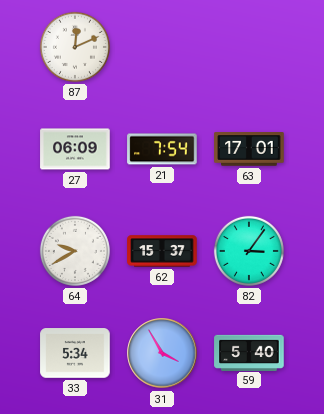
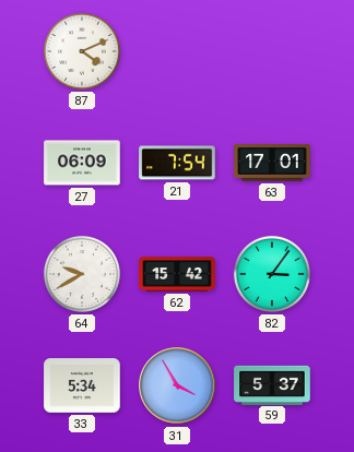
87: 12:11 -> 4:11
62: 15:37 -> 15:42
59: 5:40 -> 5:37
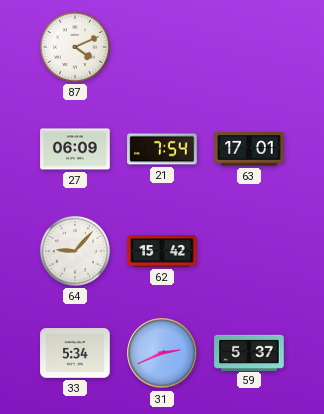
64: 9:40 -> 9:07
82: 3:06 -> none
31: 3:55 -> 2:41
